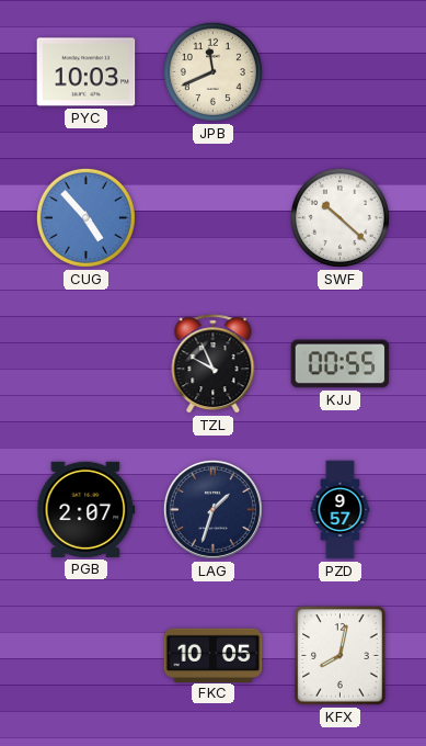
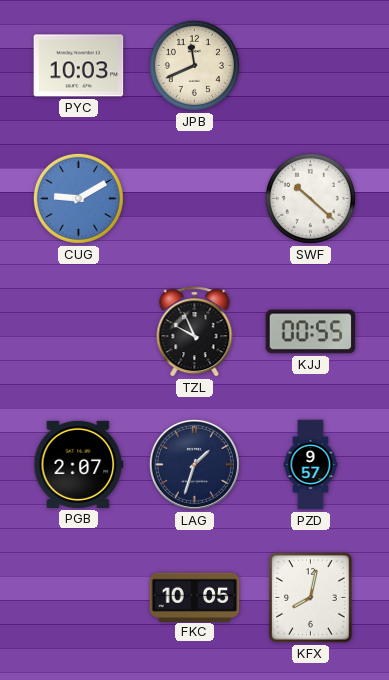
CUG: 4:53 -> 9:10
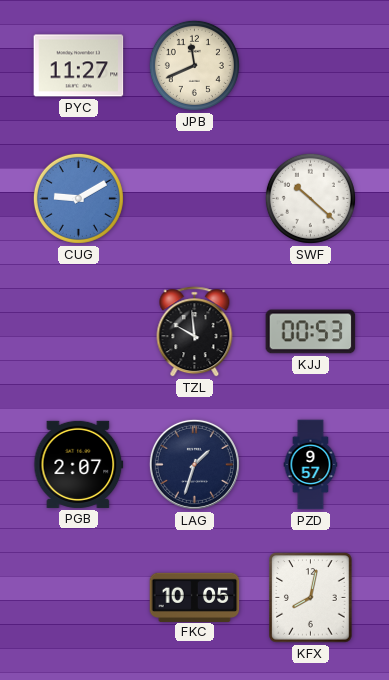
PYC: 10:03 -> 11:27
TZL: 9:56 -> 9:59
KJJ: 00:55 -> 00:53
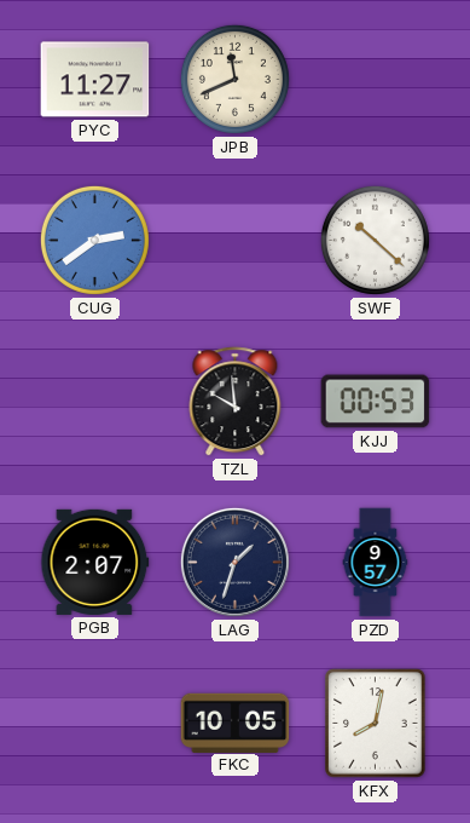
CUG: 9:10 -> 2:39
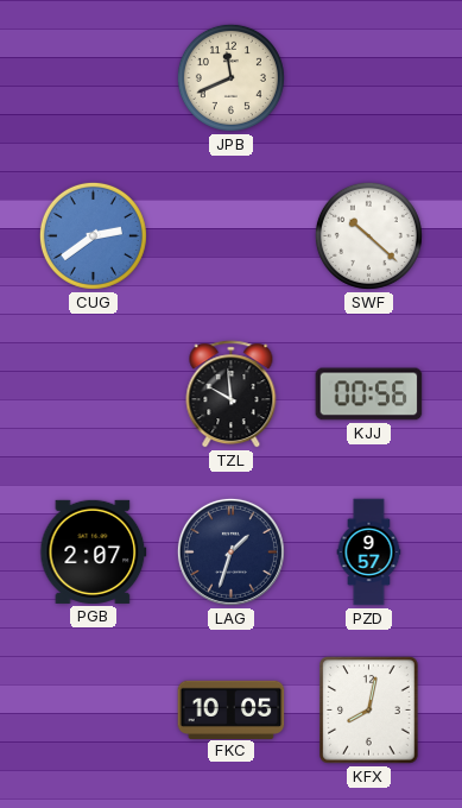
PYC: 11:27 -> none
KJJ: 00:53 -> 00:56
